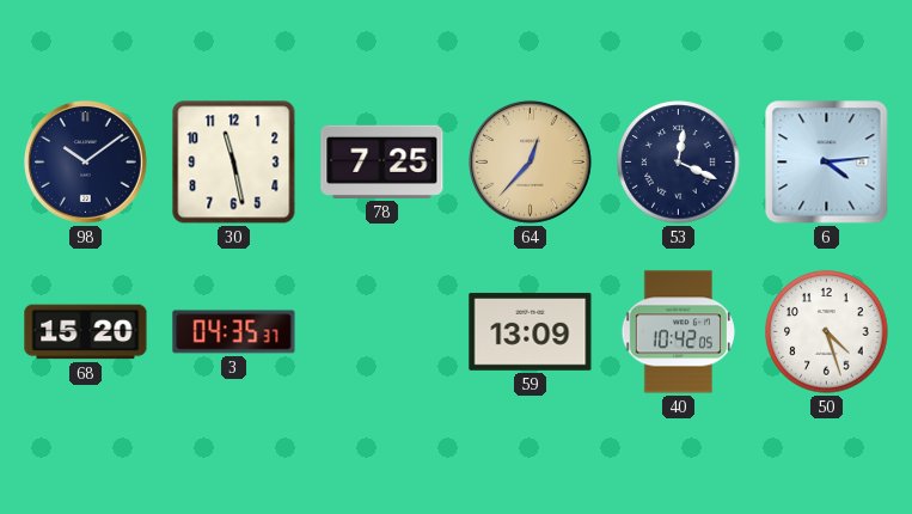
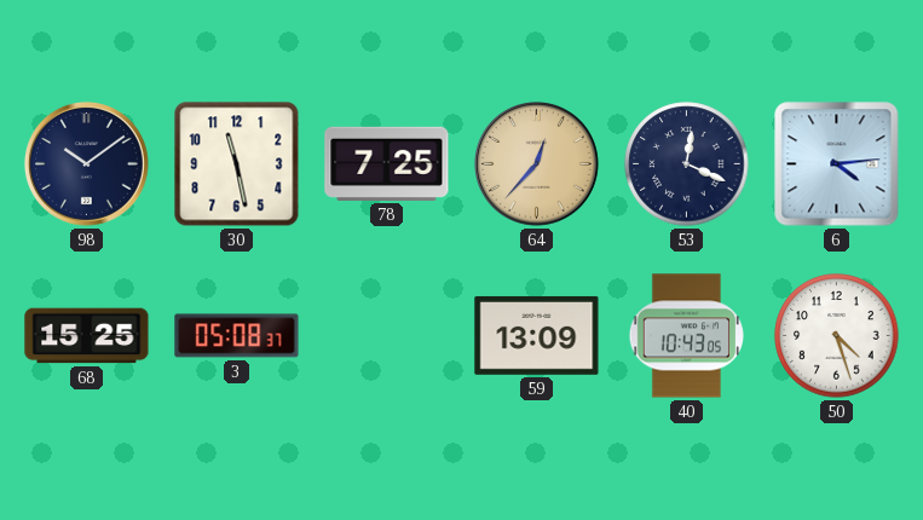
68: 15:20 -> 15:25
3: 04:35 -> 05:08
40: 10:42 -> 10:43
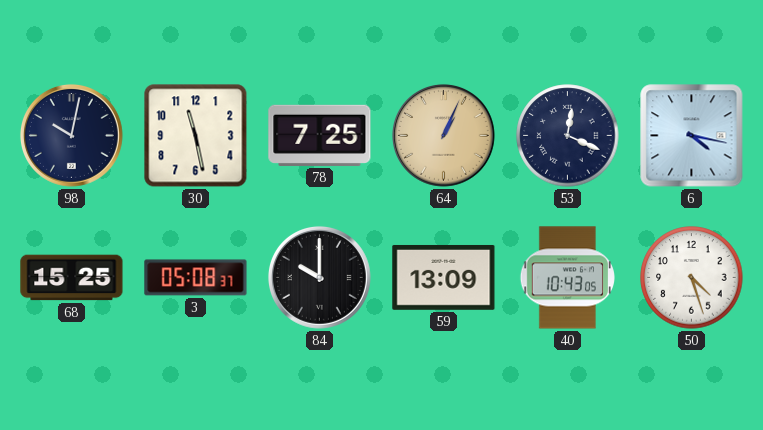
98: 10:09 -> 10:02
64: 12:37 -> 1:04
6: 4:14 -> 4:17
84: none -> 10:00
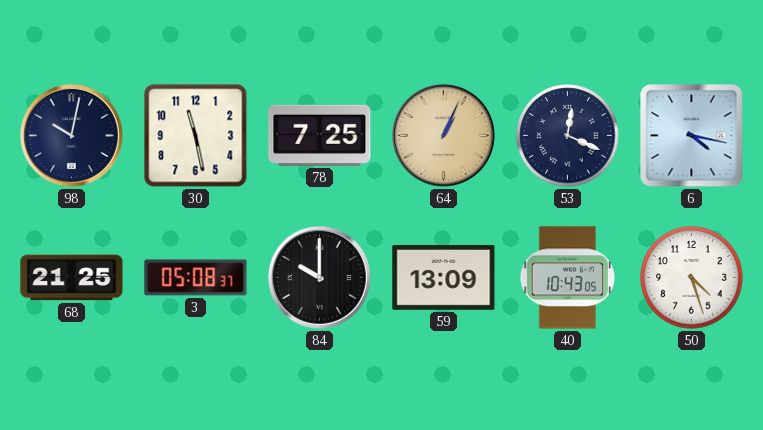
68: 15:25 -> 21:25
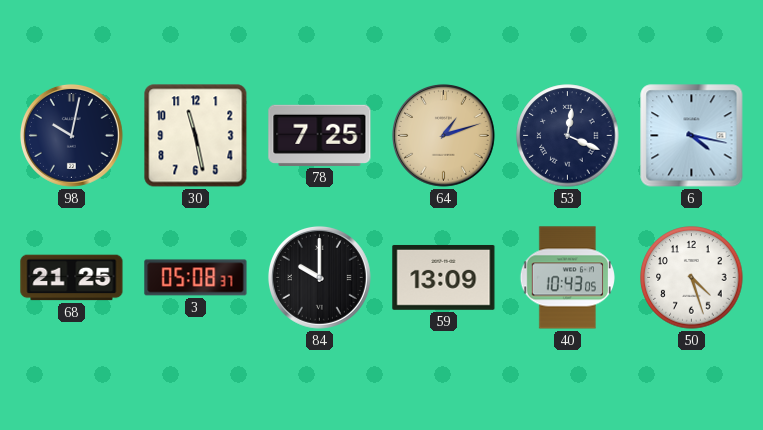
64: 1:04 -> 1:12
